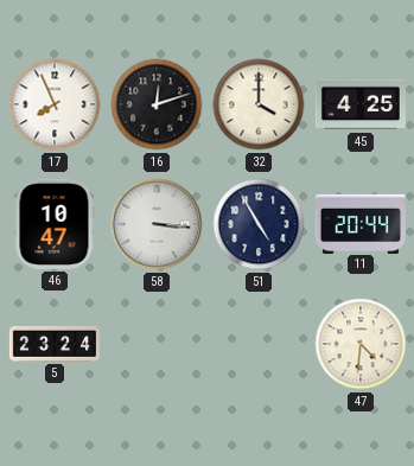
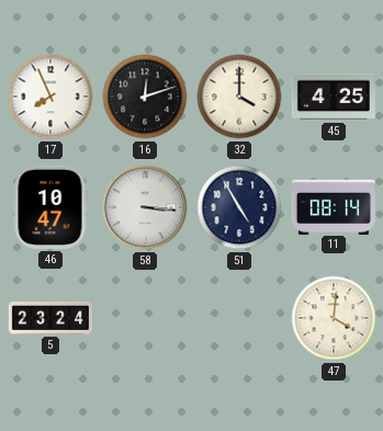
11: 20:44 -> 08:14
47: 4:31 -> 4:01
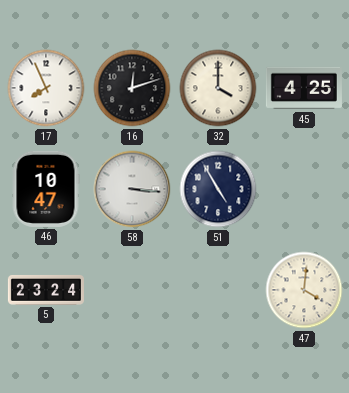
11: 08:14 -> none
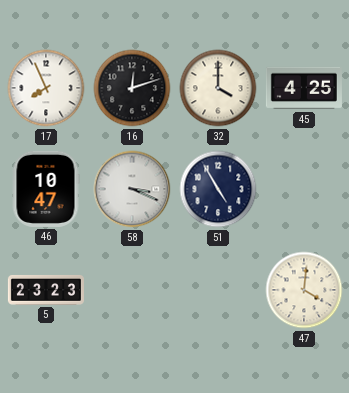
58: 3:16 -> 3:19
5: 23:24 -> 23:23
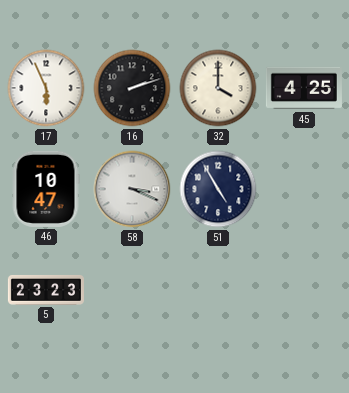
17: 7:56 -> 5:56
16: 12:12 -> 2:12
47: 4:01 -> none
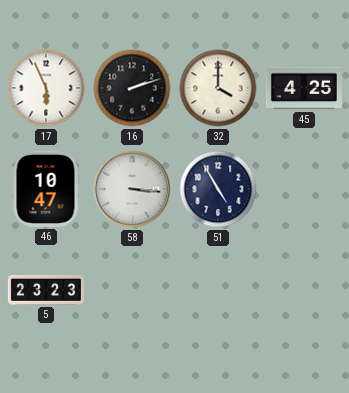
58: 3:19 -> 3:16
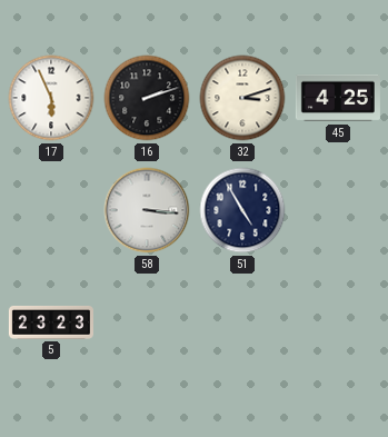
32: 4:00 -> 3:12
46: 10:47 -> none
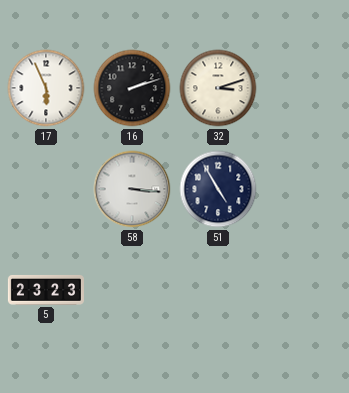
45: 4:25 -> none
